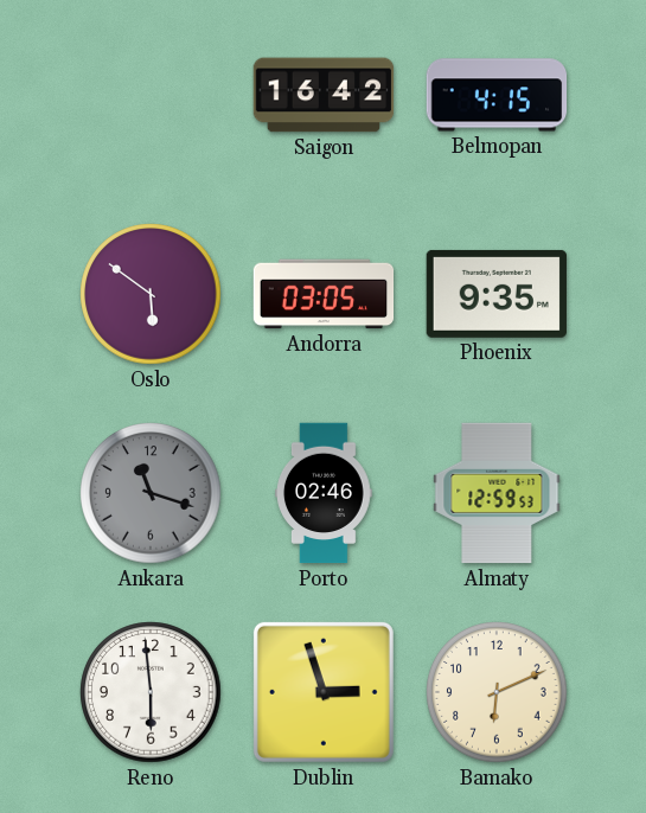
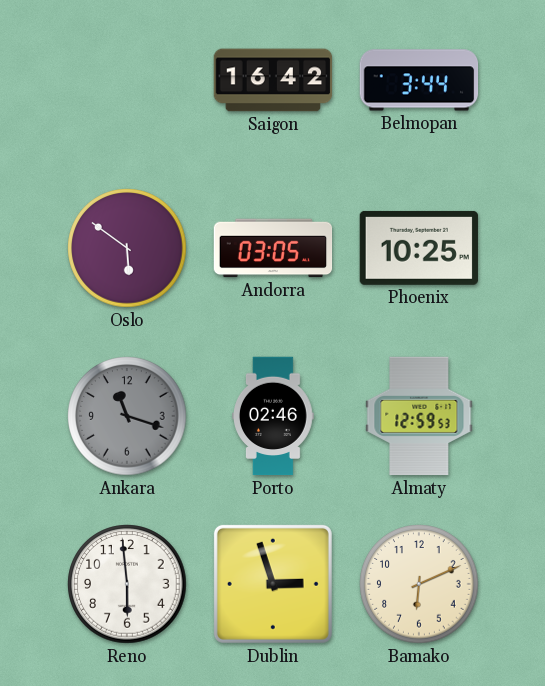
Belmopan: 4:15 -> 3:44
Phoenix: 9:35 -> 10:25
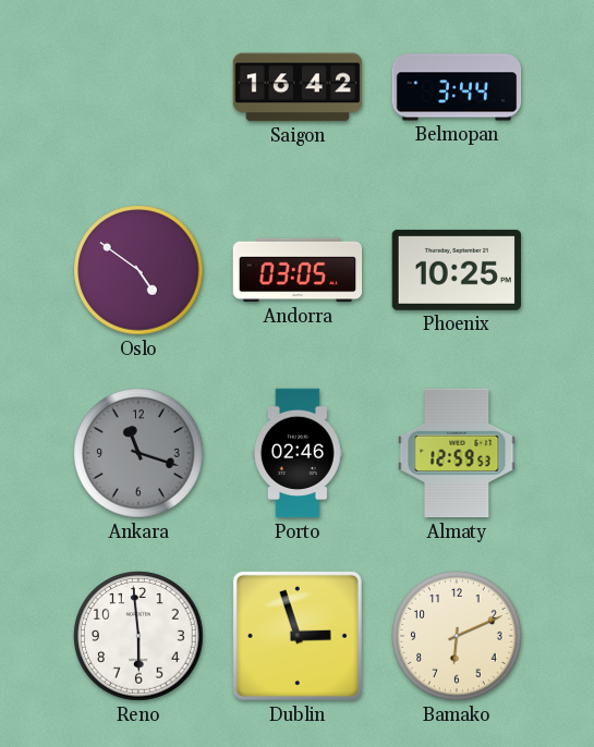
Oslo: 5:51 -> 4:51
